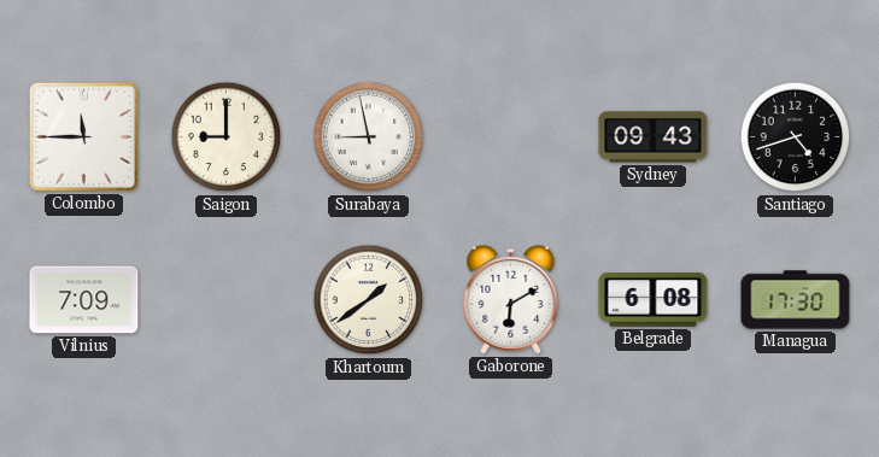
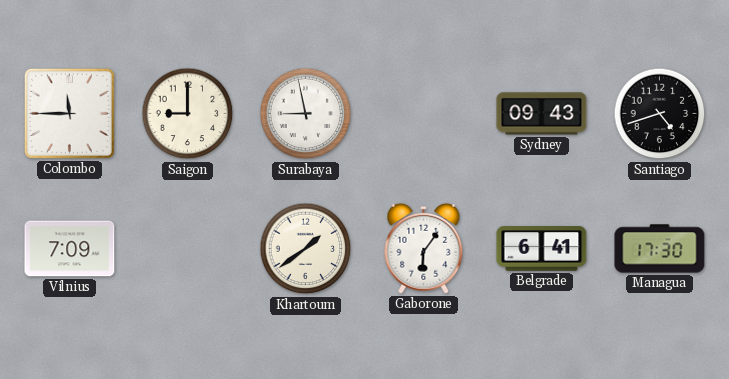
Gaborone: 6:10 -> 6:06
Belgrade: 6:08 -> 6:41
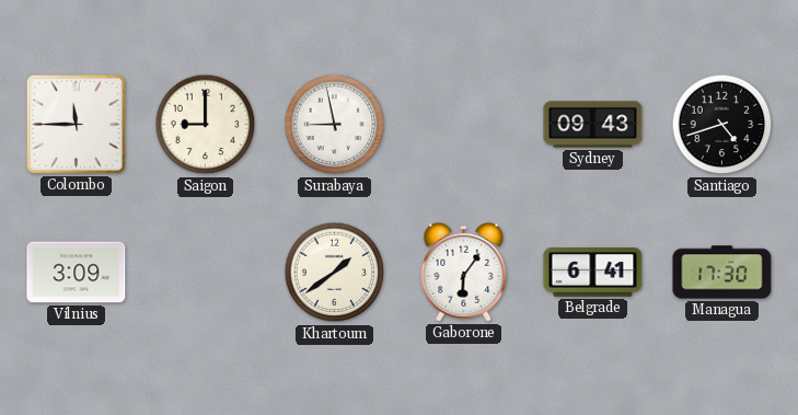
Vilnius: 7:09 -> 3:09
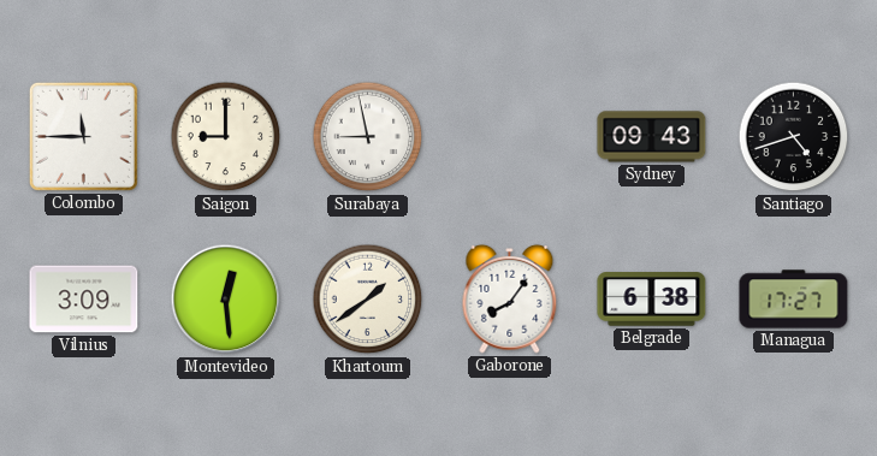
Montevideo: none -> 12:29
Gaborone: 6:06 -> 8:06
Belgrade: 6:41 -> 6:38
Managua: 17:30 -> 17:27
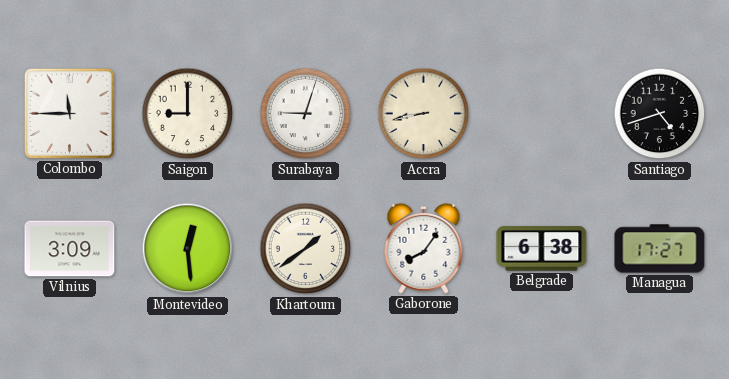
Surabaya: 8:58 -> 9:03
Accra: none -> 8:43
Sydney: 09:43 -> none
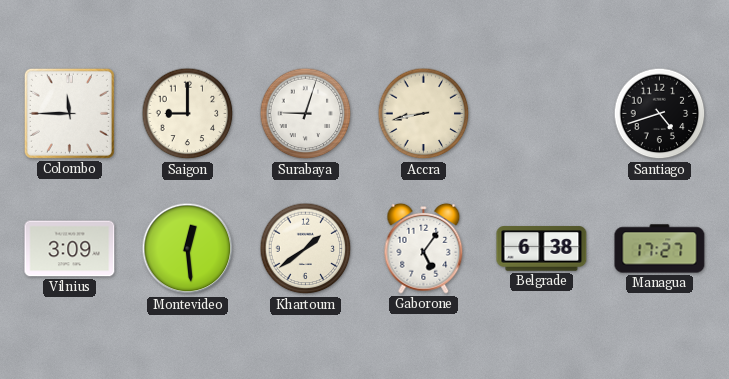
Gaborone: 8:06 -> 5:06
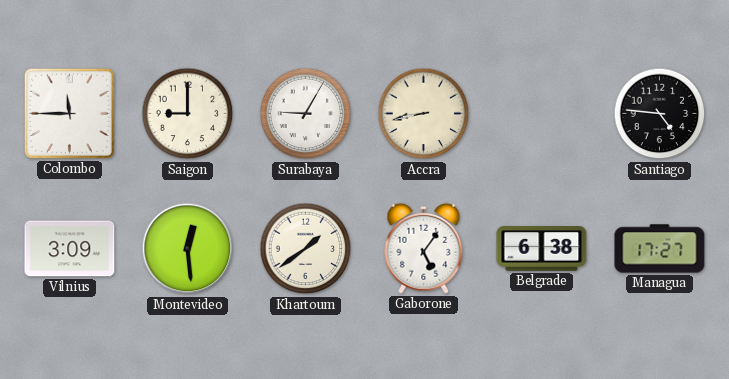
Surabaya: 9:03 -> 9:05
Santiago: 4:42 -> 4:46
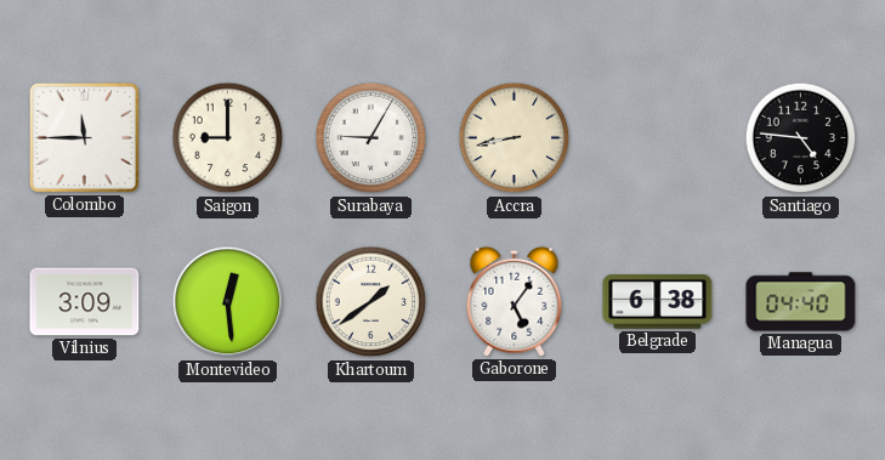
Managua: 17:27 -> 04:40
